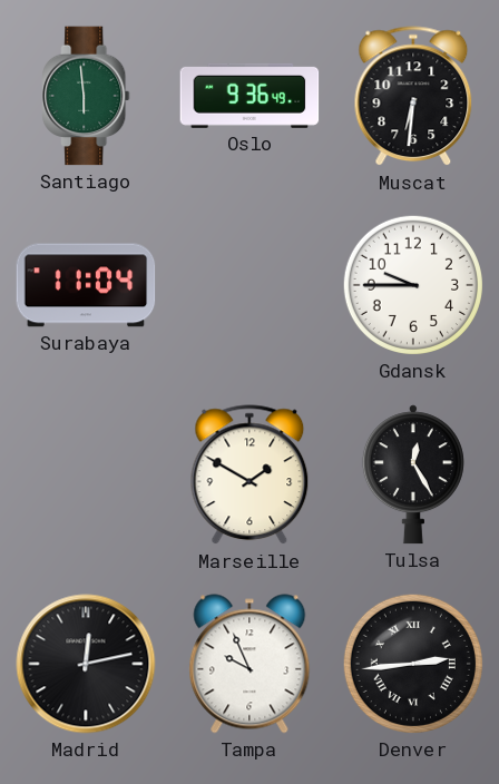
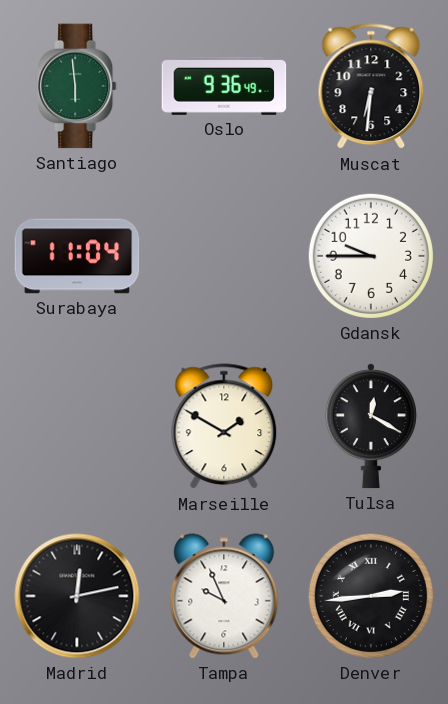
Tulsa: 12:25 -> 12:20
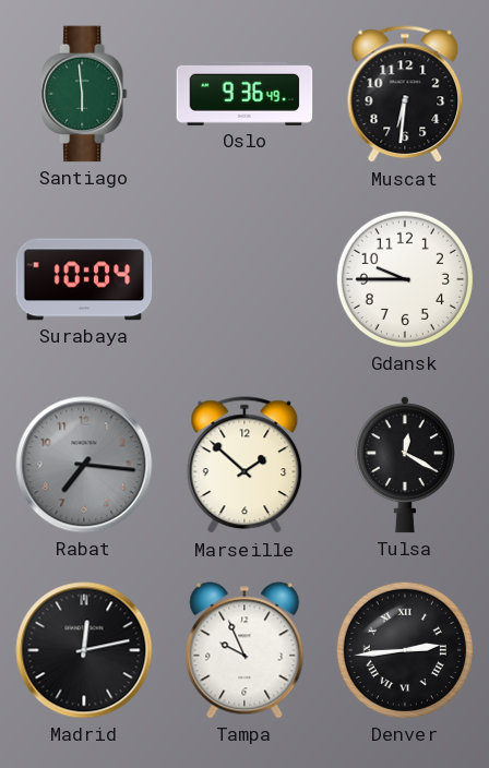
Surabaya: 11:04 -> 10:04
Rabat: none -> 7:16
Marseille: 1:50 -> 1:52
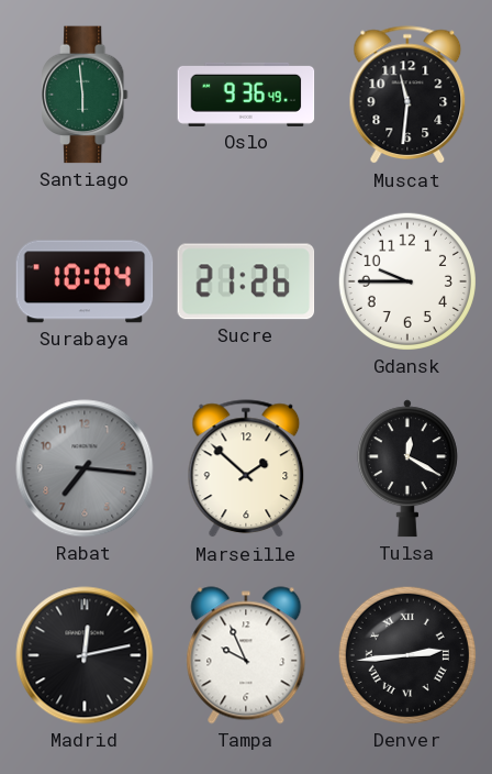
Muscat: 6:31 -> 11:31
Sucre: none -> 21:26
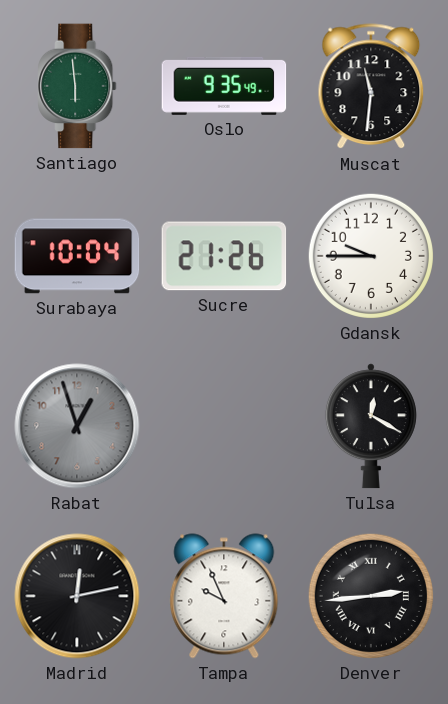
Oslo: 9:36 -> 9:35
Rabat: 7:16 -> 12:57
Marseille: 1:52 -> none
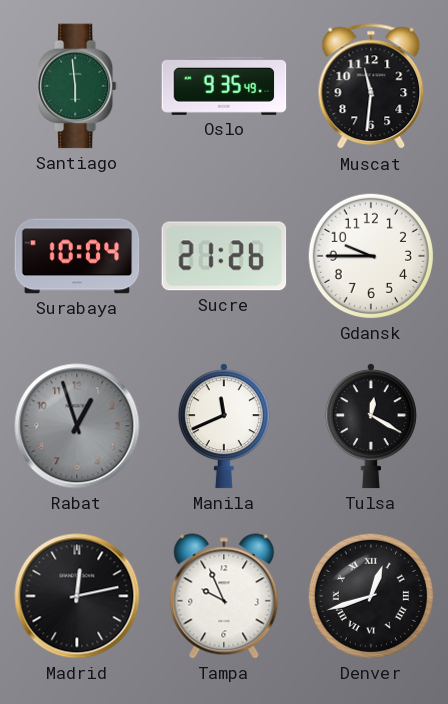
Manila: none -> 11:41
Denver: 2:44 -> 12:42
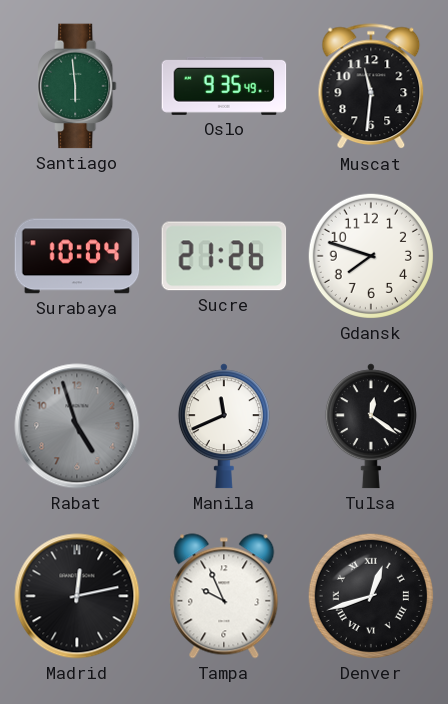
Gdansk: 9:45 -> 7:48
Rabat: 12:57 -> 4:57
Tulsa: 12:20 -> 12:21
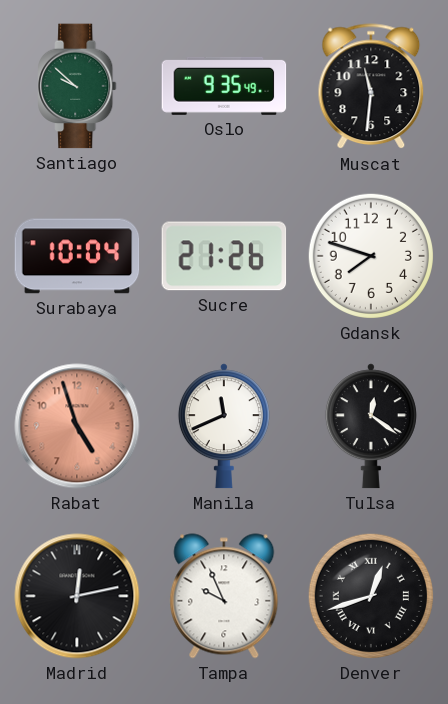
Santiago: 5:59 -> 9:52
Rabat dial: grey -> salmon
